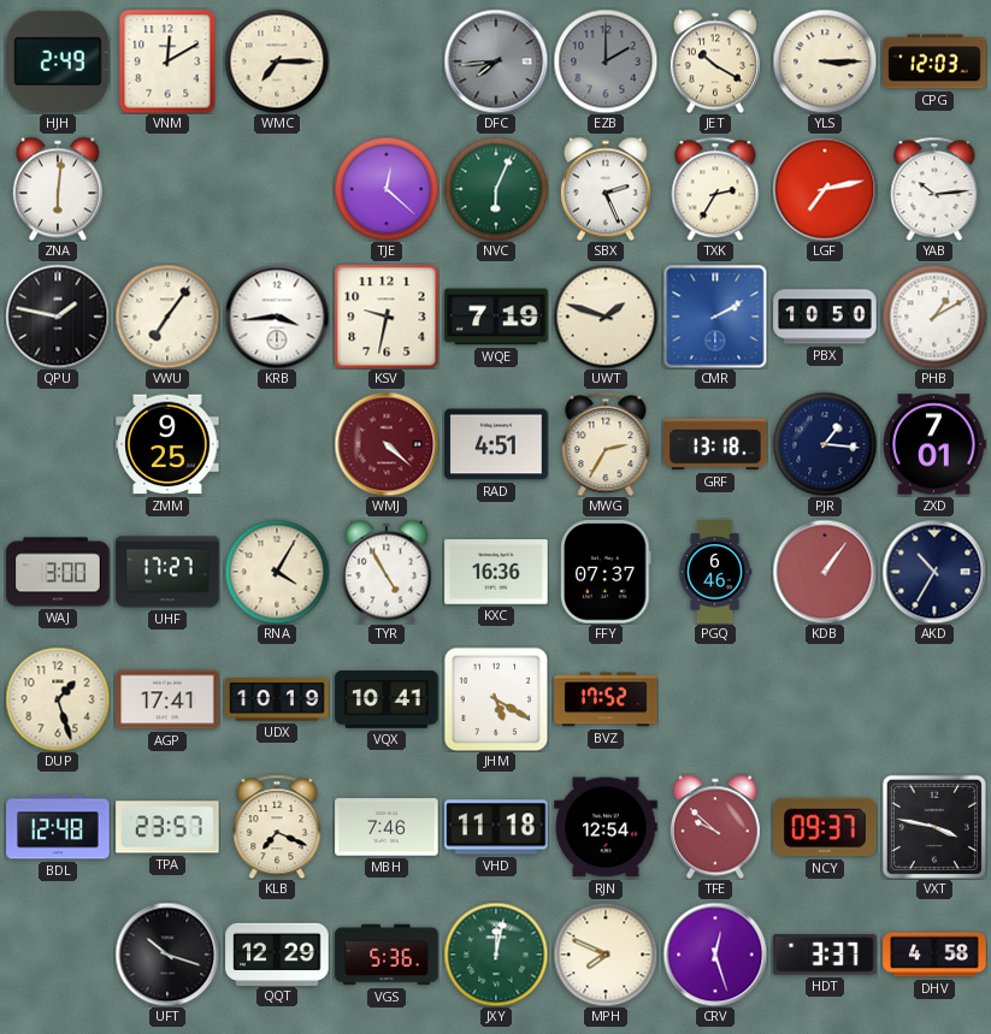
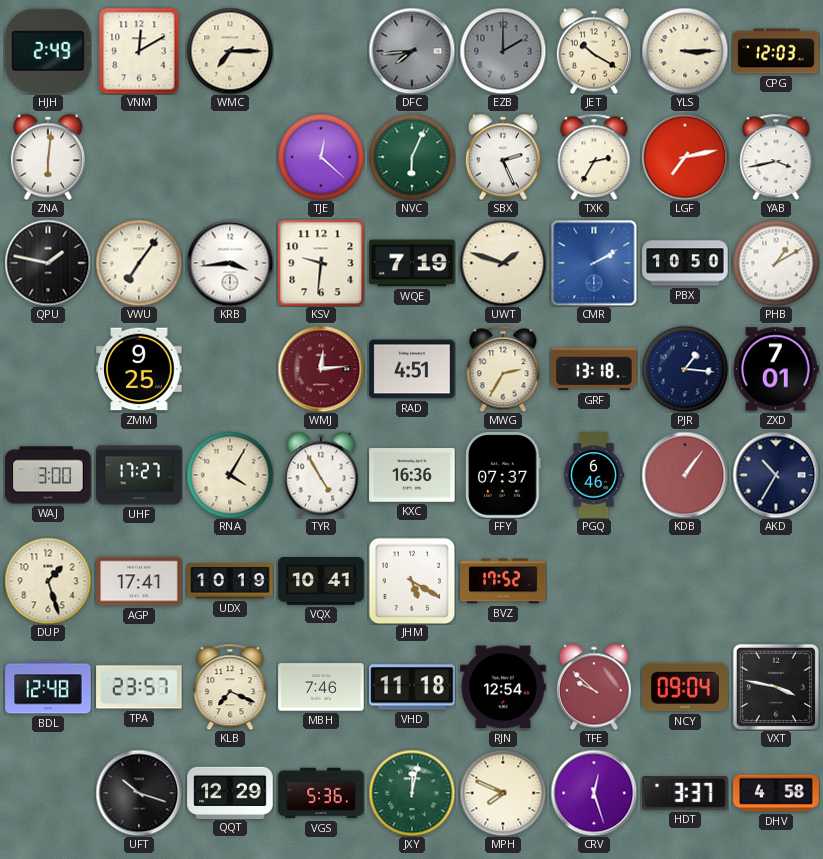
YAB: 10:14 -> 3:43
KSV: 9:32 -> 9:31
WMJ: 4:22 -> 12:14
NCY: 09:37 -> 09:04
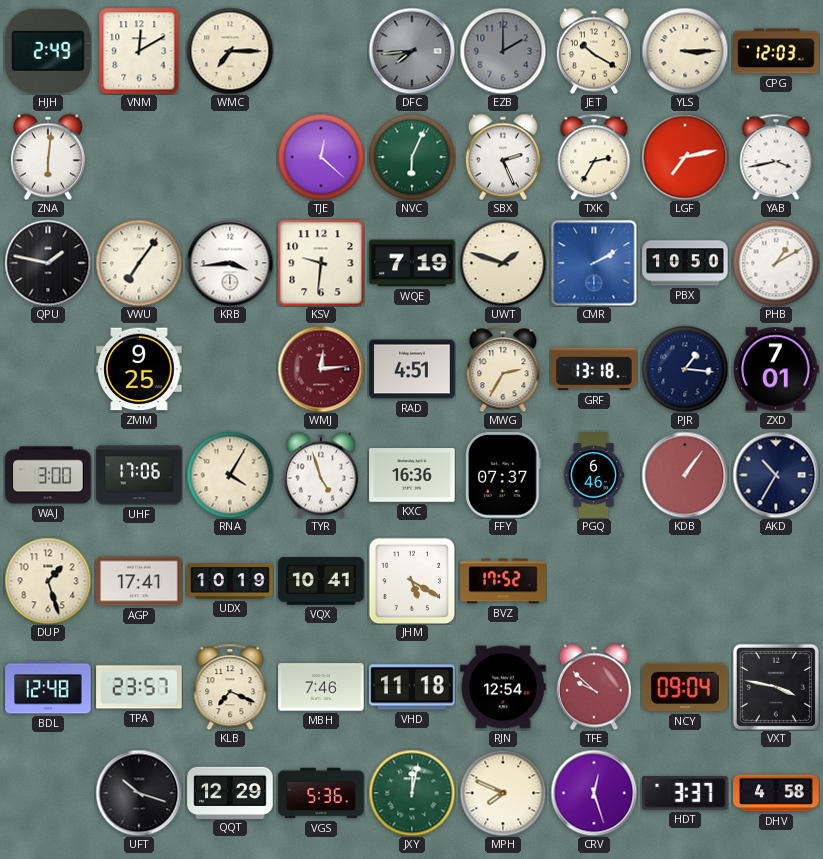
UHF: 17:27 -> 17:06
TYR: 4:55 -> 4:57
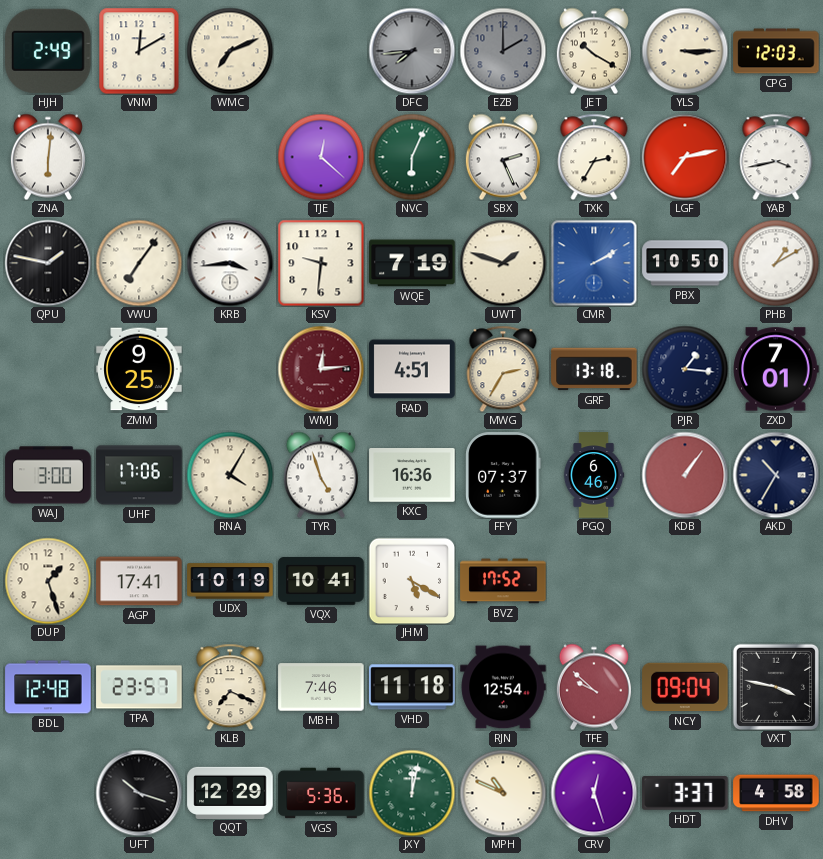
WMC: 7:15 -> 7:11
MPH: 7:49 -> 10:49
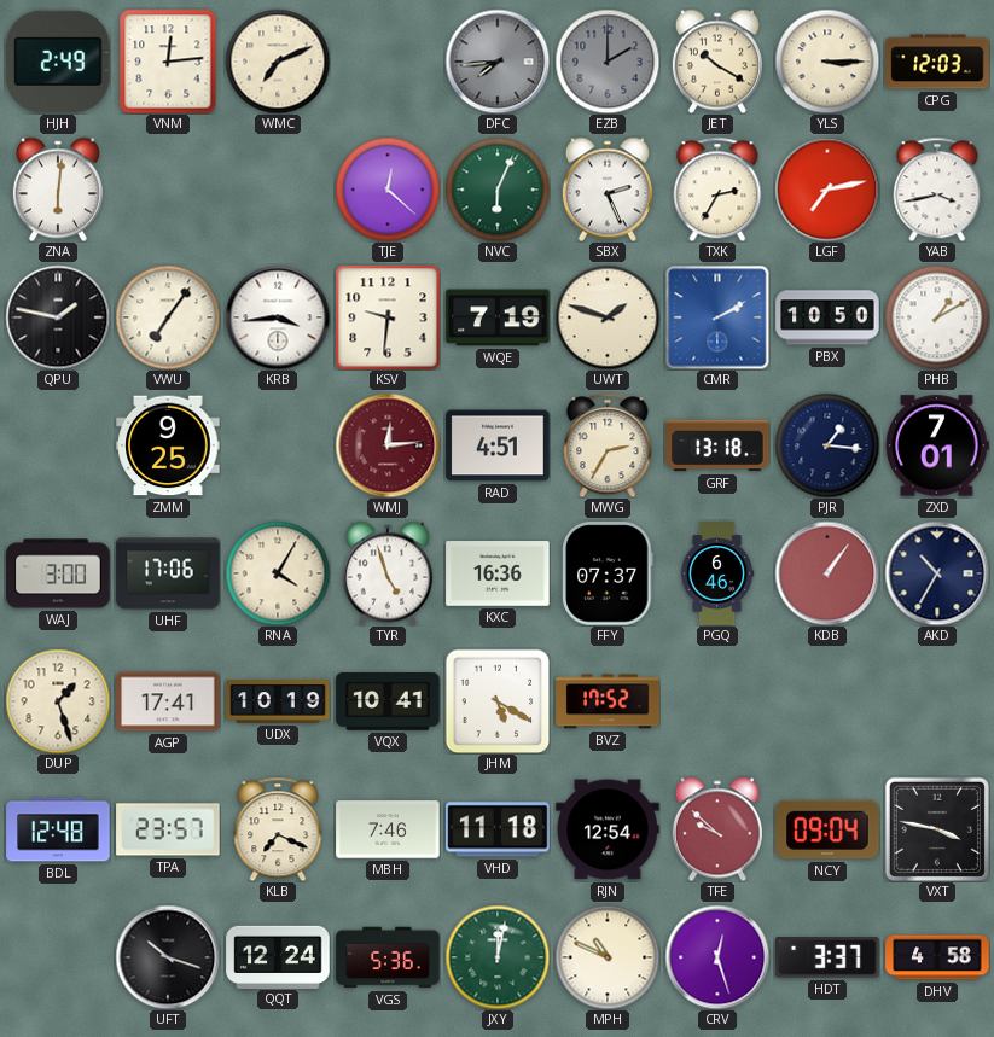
VNM: 12:10 -> 12:14
QQT: 12:29 -> 12:24
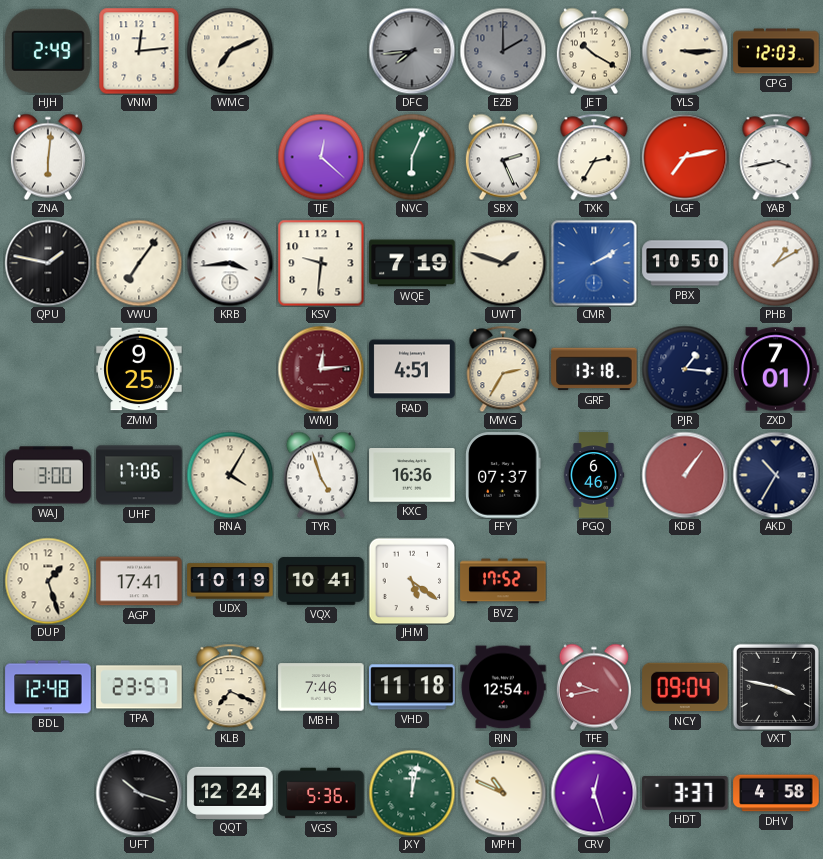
JHM: 5:20 -> 5:21
TFE: 9:52 -> 9:43
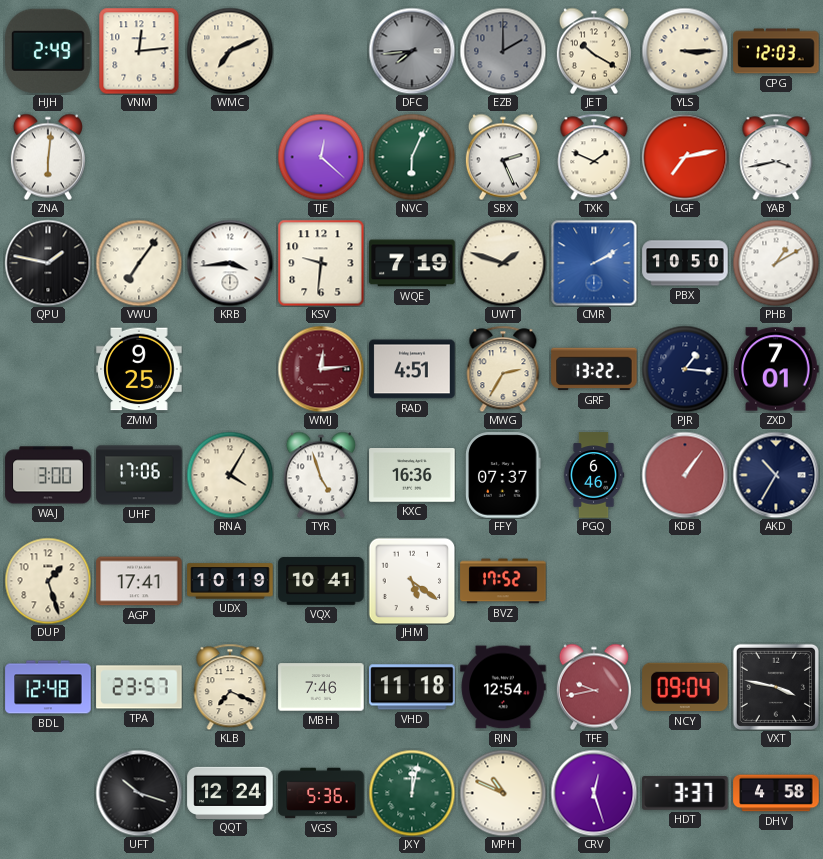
TXK: 2:35 -> 1:49
GRF: 13:18 -> 13:22
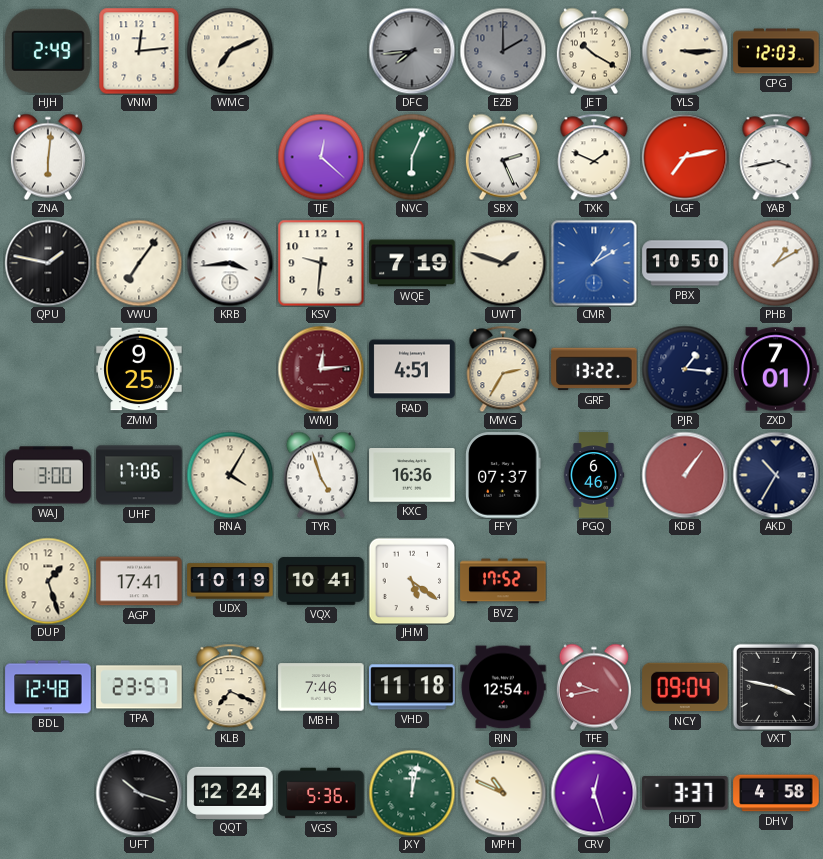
CMR: 2:10 -> 1:10
